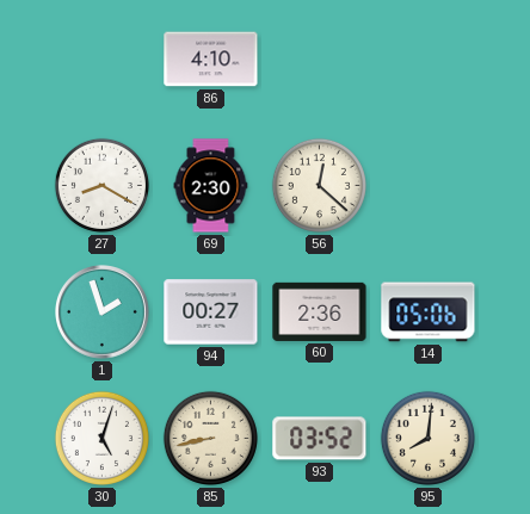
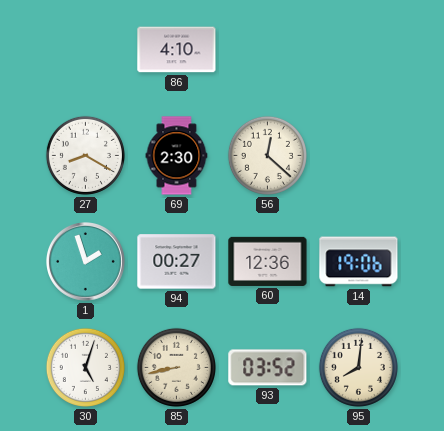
60: 2:36 -> 12:36
14: 05:06 -> 19:06
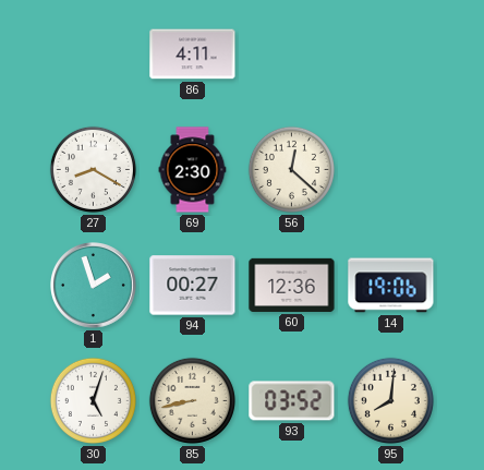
86: 4:10 -> 4:11
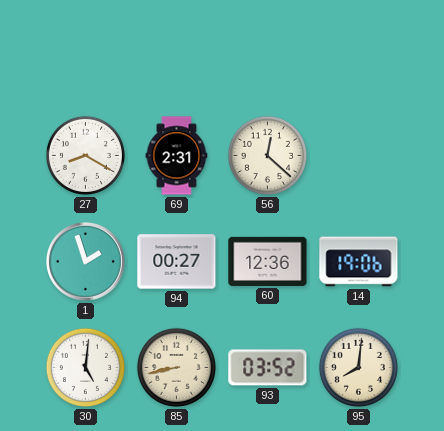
86: 4:11 -> none
69: 2:30 -> 2:31
30: 5:03 -> 5:01
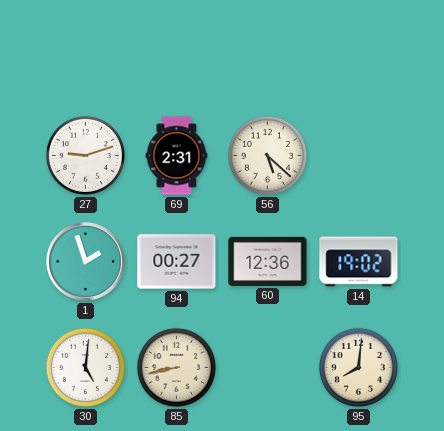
27: 8:20 -> 9:12
56: 12:22 -> 5:22
14: 19:06 -> 19:02
93: 03:52 -> none
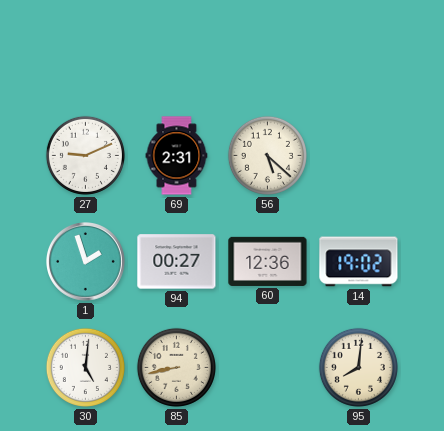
27: 9:12 -> 9:11
